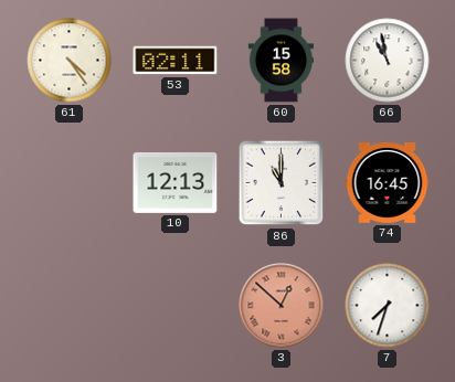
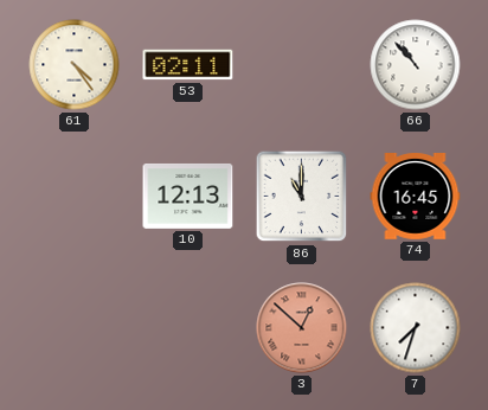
60: 15:58 -> none
66: 10:58 -> 10:53
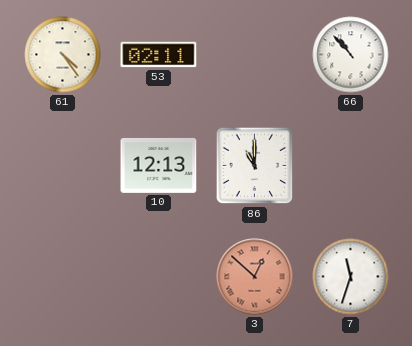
74: 16:45 -> none
7: 7:33 -> 11:33
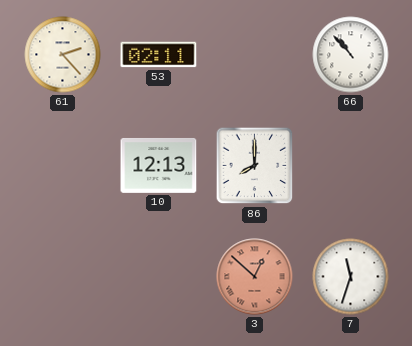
61: 4:24 -> 2:23
86: 11:00 -> 8:00
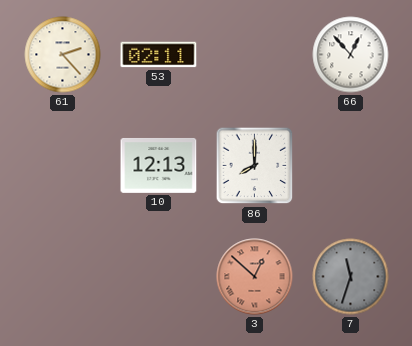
66: 10:53 -> 12:53
7 dial: white -> grey
